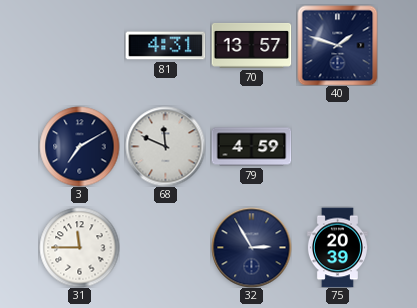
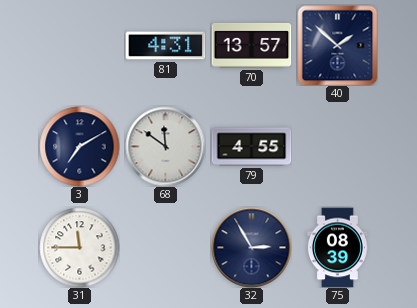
40: 1:48 -> 1:52
68: 11:49 -> 11:51
79: 4:59 -> 4:55
75: 20:39 -> 08:39
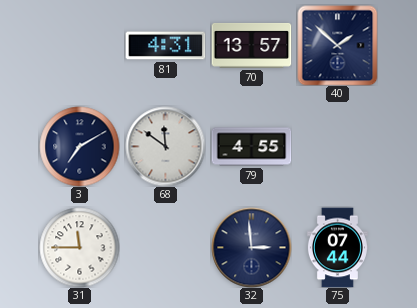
32: 2:55 -> 2:59
75: 08:39 -> 07:44
